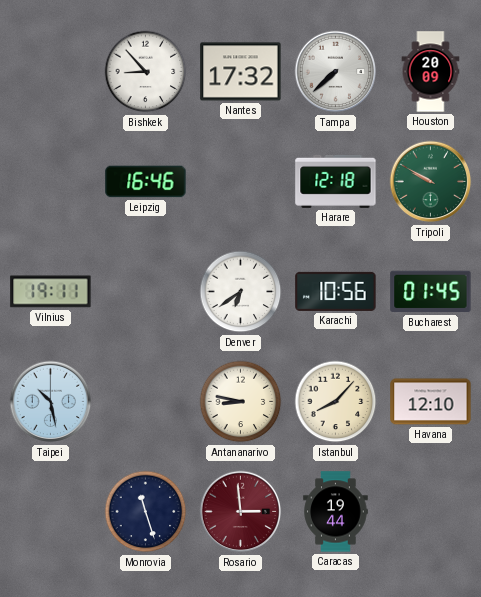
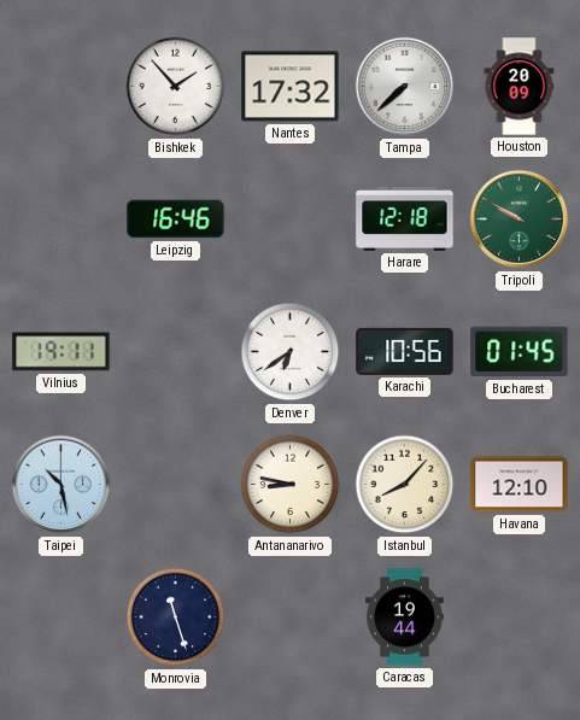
Bishkek: 8:53 -> 1:53
Rosario: 2:59 -> none
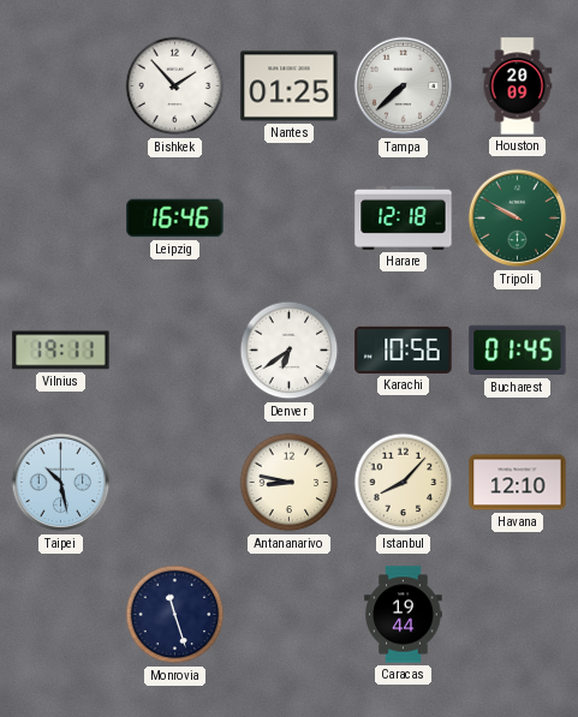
Nantes: 17:32 -> 01:25
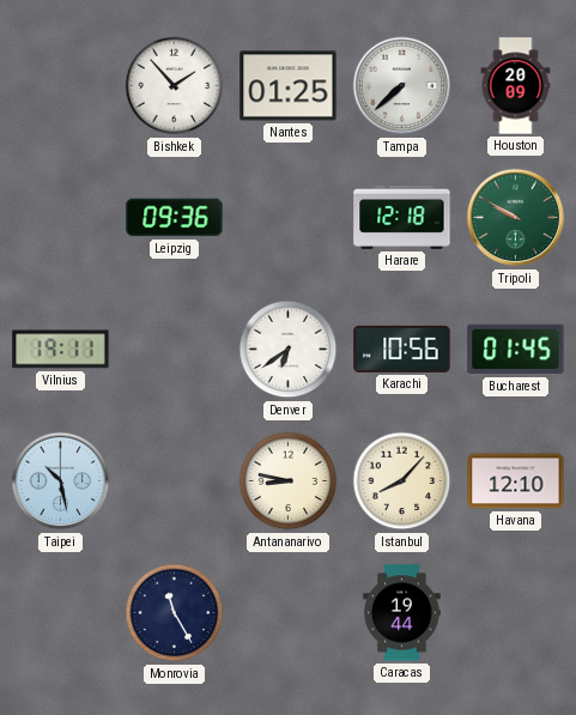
Leipzig: 16:46 -> 09:36
Monrovia: 11:27 -> 11:25
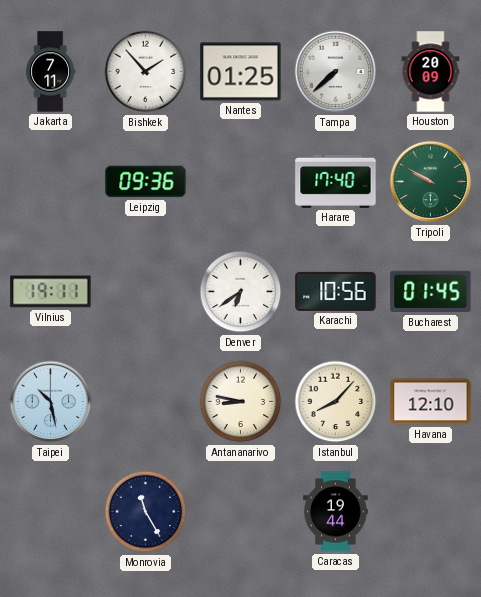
Jakarta: none -> 7:11
Harare: 12:18 -> 17:40
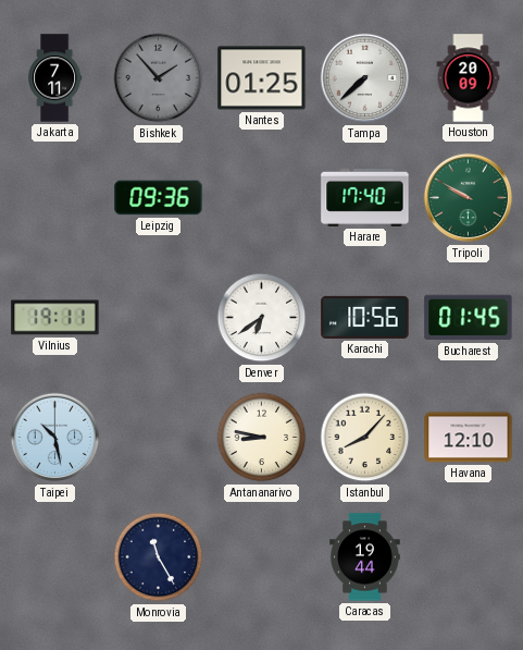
Bishkek dial: white -> grey
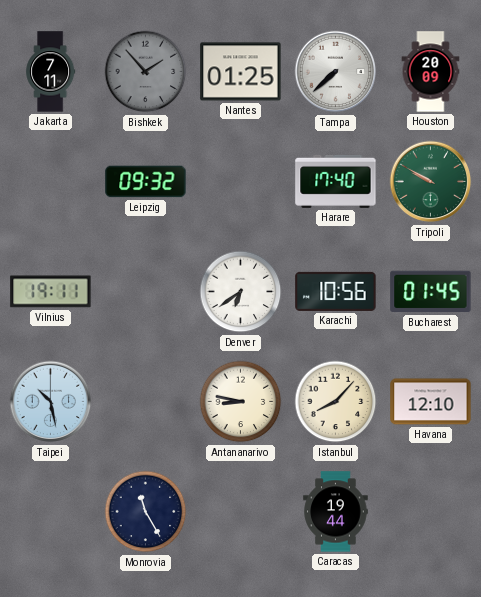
Leipzig: 09:36 -> 09:32
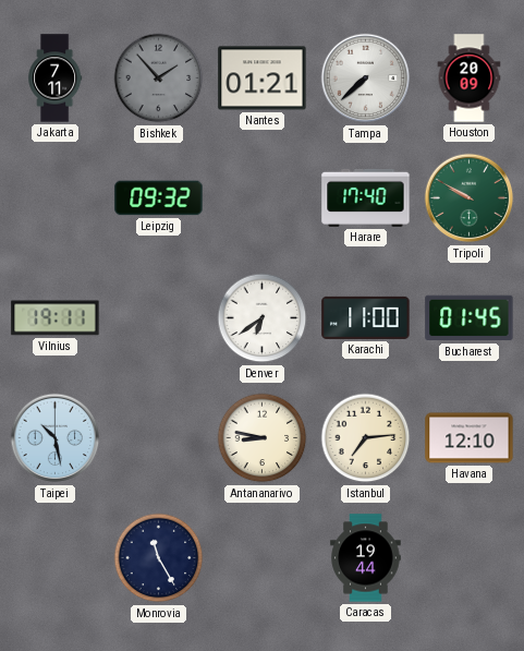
Nantes: 01:25 -> 01:21
Karachi: 10:56 -> 11:00
Istanbul: 8:07 -> 7:14
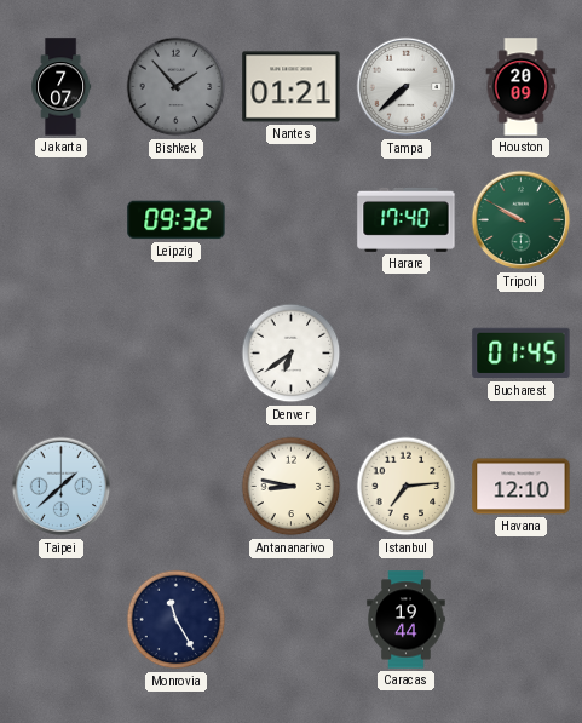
Jakarta: 7:11 -> 7:07
Vilnius: 19:11 -> none
Karachi: 11:00 -> none
Taipei: 10:28 -> 1:38
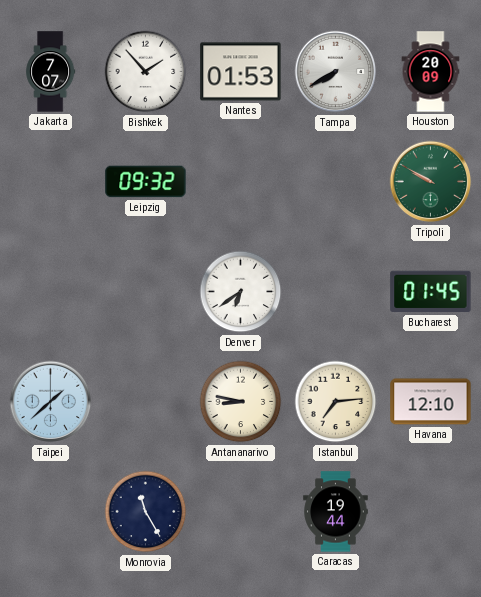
Bishkek dial: grey -> white
Nantes: 01:21 -> 01:53
Tampa: 7:38 -> 7:40
Harare: 17:40 -> none
